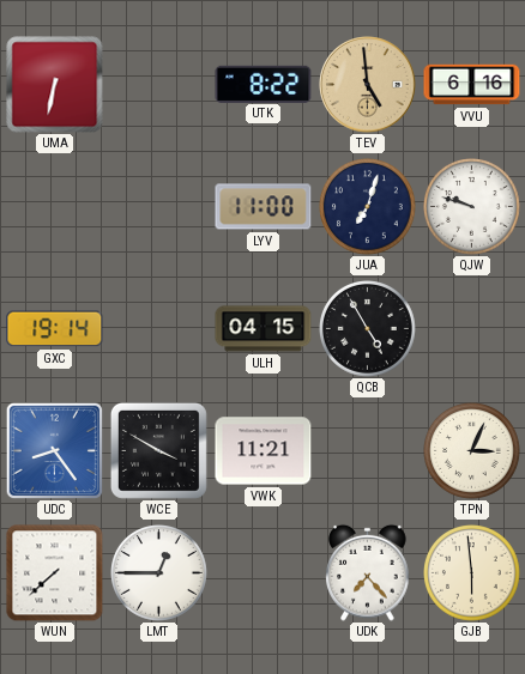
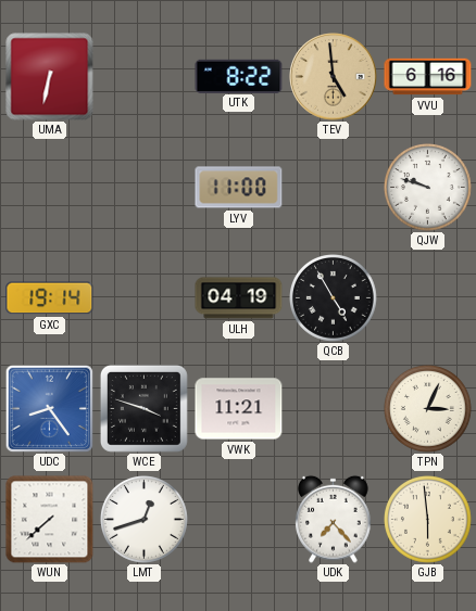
JUA: 7:03 -> none
ULH: 04:15 -> 04:19
WCE: 3:50 -> 3:48
LMT: 12:45 -> 12:42
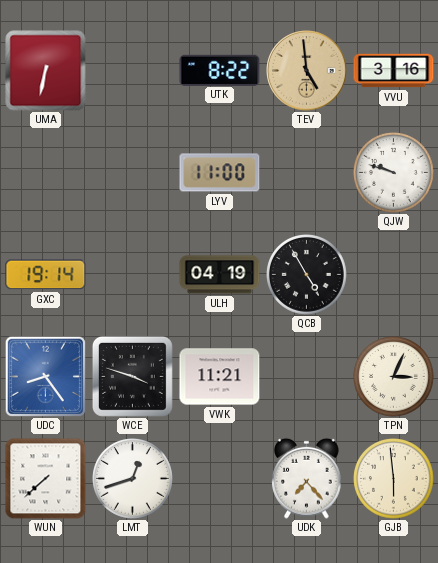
VVU: 6:16 -> 3:16
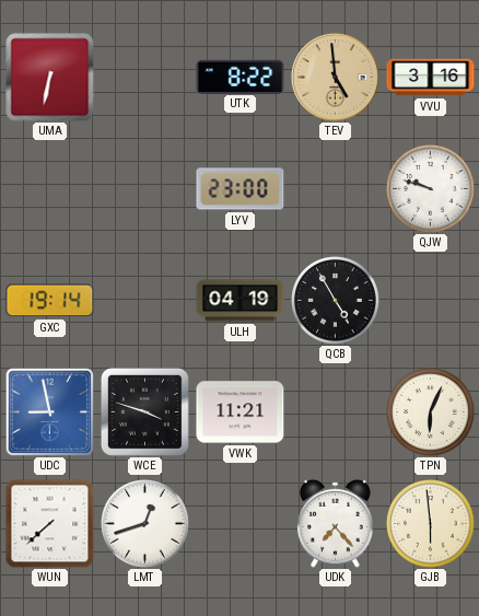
LYV: 11:00 -> 23:00
UDC: 8:24 -> 8:58
TPN: 3:04 -> 6:04
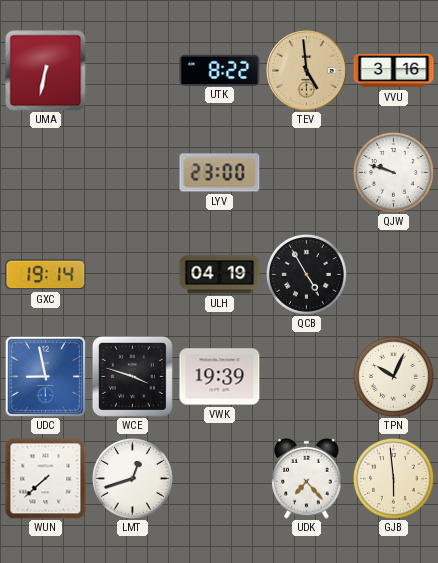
VWK: 11:21 -> 19:39
TPN: 6:04 -> 10:04
